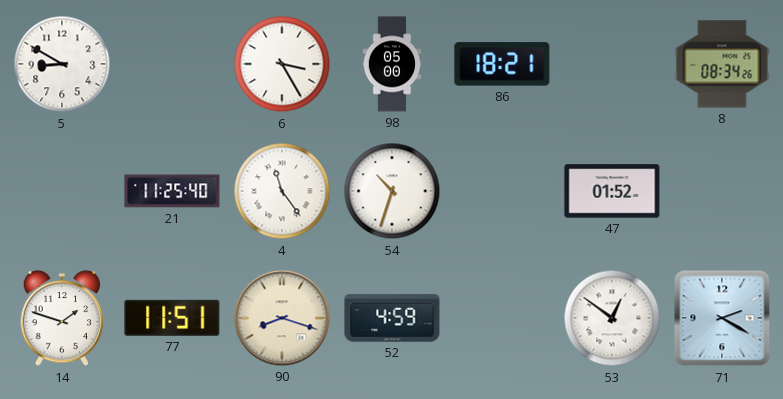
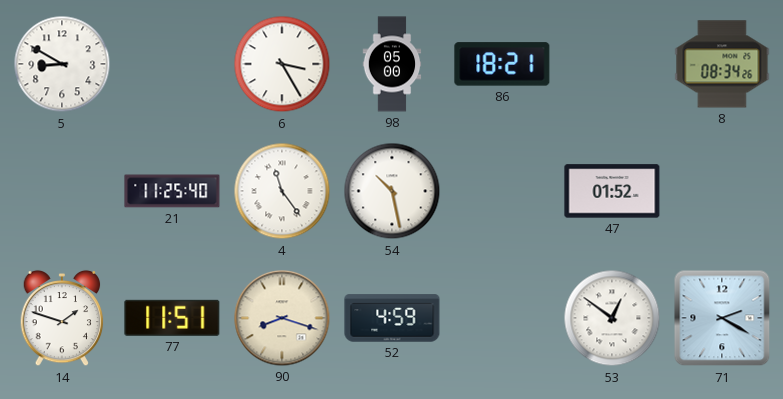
54: 10:33 -> 10:28
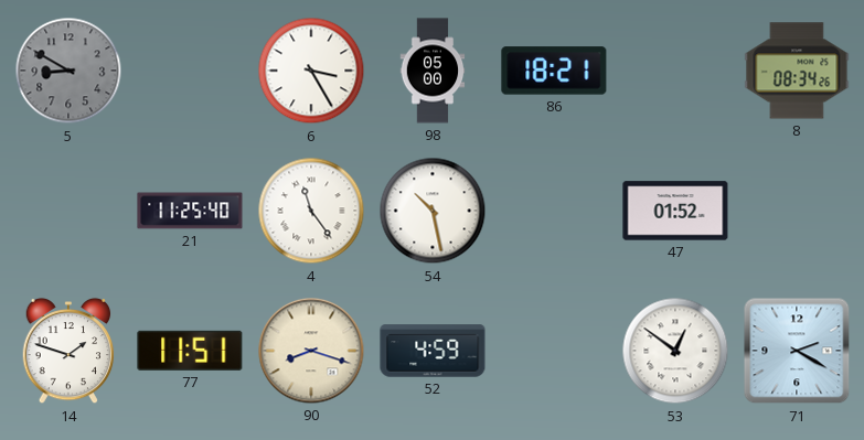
5 dial: white -> grey
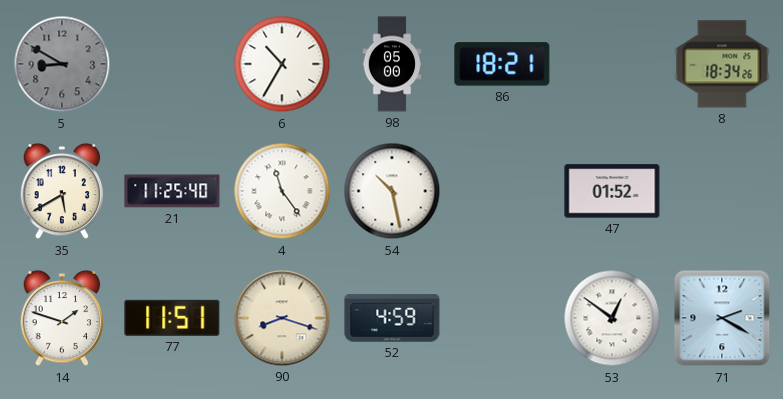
6: 3:25 -> 10:35
8: 08:34 -> 18:34
35: none -> 5:40
